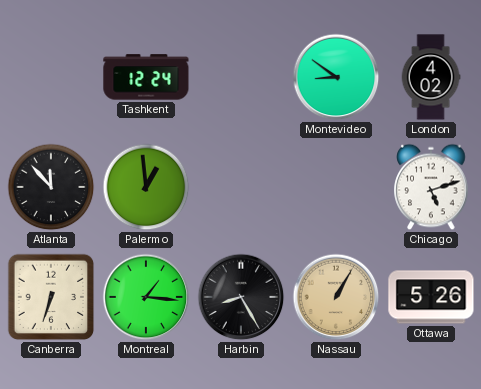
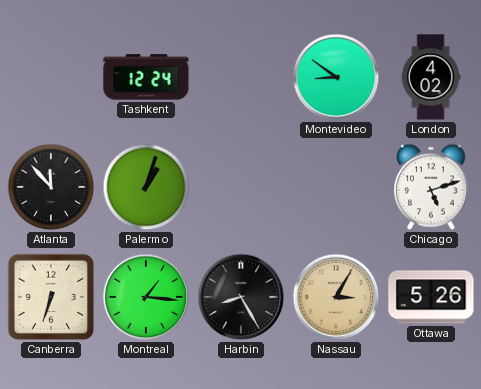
Palermo: 12:59 -> 1:03
Nassau: 1:05 -> 3:05
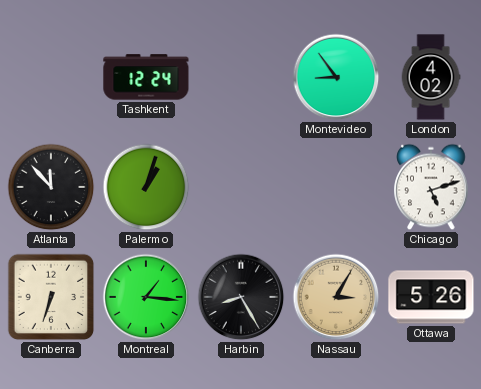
Montevideo: 8:51 -> 8:54
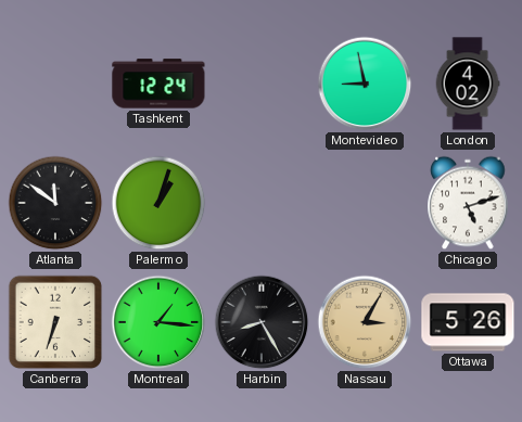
Montevideo: 8:54 -> 8:58
Atlanta: 11:53 -> 11:51
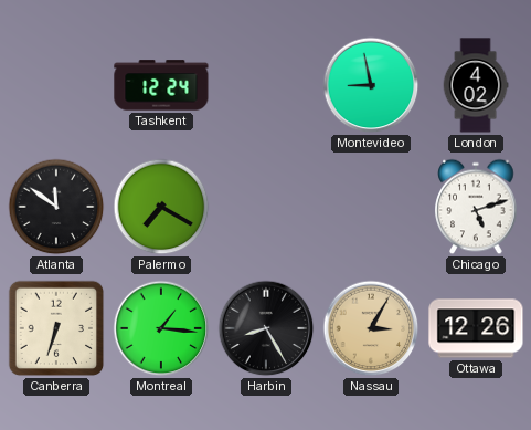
Palermo: 1:03 -> 7:20
Ottawa: 5:26 -> 12:26
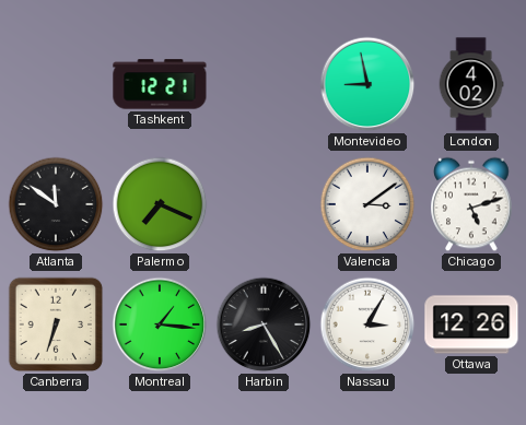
Tashkent: 12:24 -> 12:21
Palermo: 7:20 -> 7:19
Valencia: none -> 3:09
Nassau dial: champagne -> white
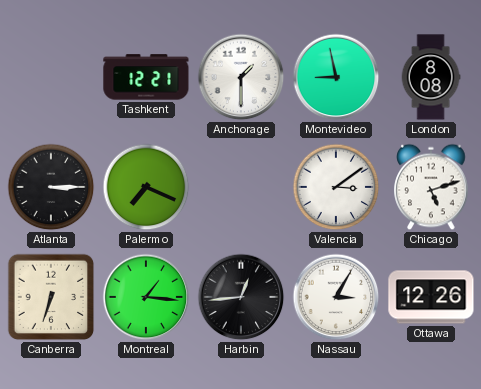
Anchorage: none -> 1:30
London: 4:02 -> 8:08
Atlanta: 11:51 -> 3:15
Harbin: 8:25 -> 12:44
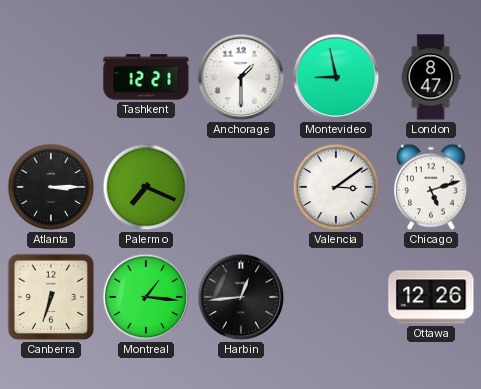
London: 8:08 -> 8:47
Nassau: 3:05 -> none
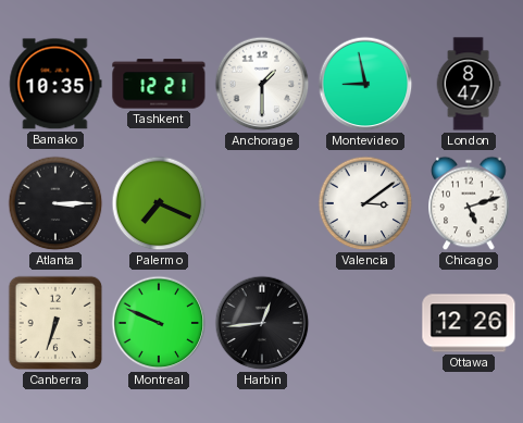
Bamako: none -> 10:35
Montreal: 1:16 -> 9:49
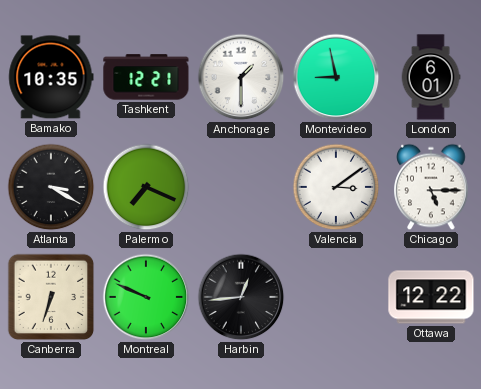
London: 8:47 -> 6:01
Atlanta: 3:15 -> 3:20
Chicago: 5:12 -> 5:15
Ottawa: 12:26 -> 12:22
